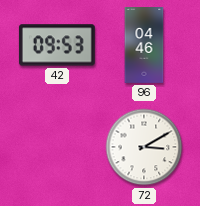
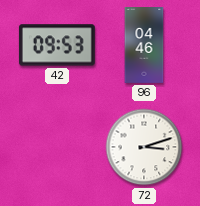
72: 3:10 -> 3:12
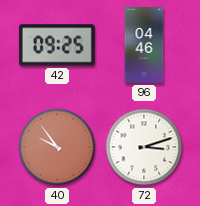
42: 09:53 -> 09:25
40: none -> 9:54
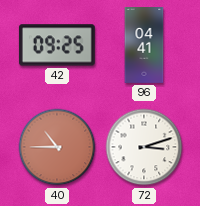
96: 04:46 -> 04:41
40: 9:54 -> 10:45
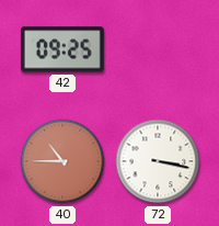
96: 04:41 -> none
72: 3:12 -> 3:17
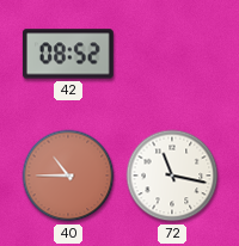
42: 09:25 -> 08:52
72: 3:17 -> 11:17
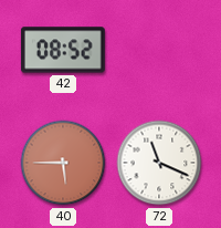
40: 10:45 -> 5:45
72: 11:17 -> 11:19
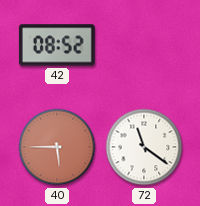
72: 11:19 -> 11:21
